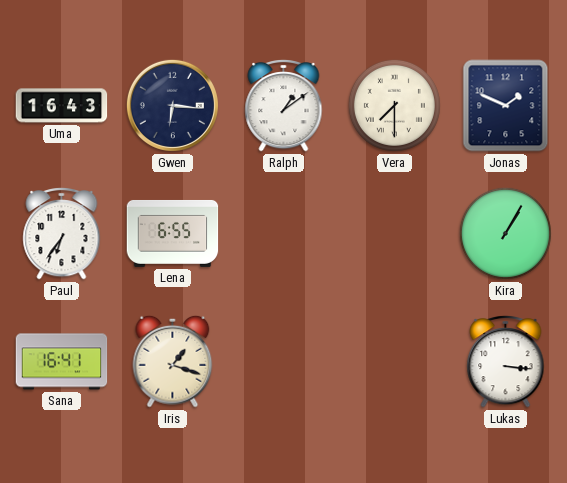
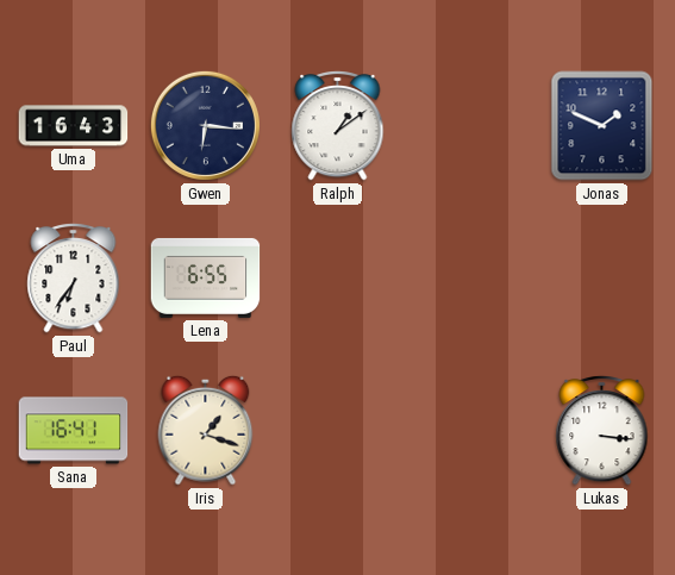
Vera: 7:30 -> none
Kira: 1:05 -> none
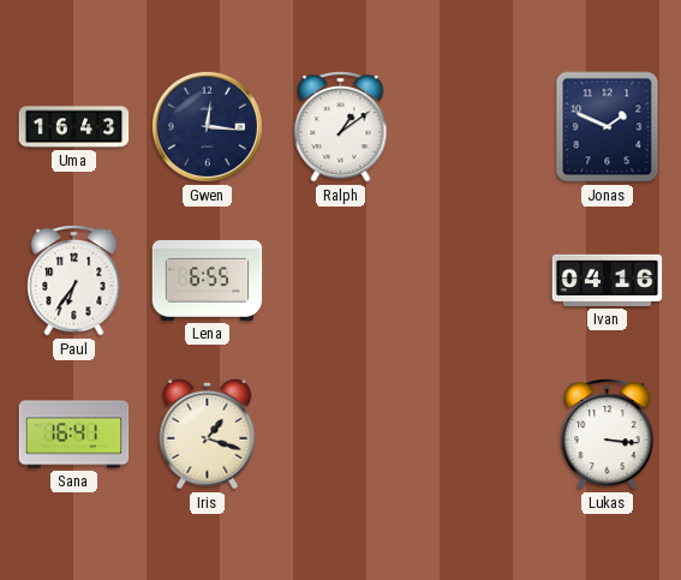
Gwen: 6:16 -> 12:16
Ivan: none -> 04:16
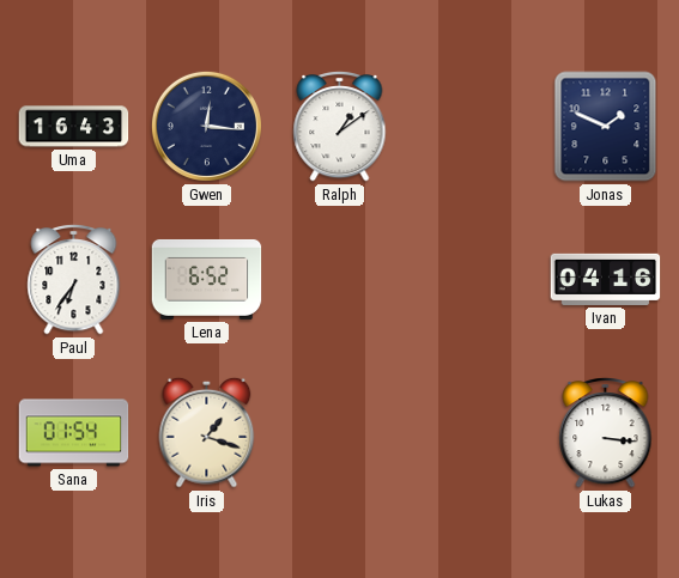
Lena: 6:55 -> 6:52
Sana: 16:41 -> 01:54
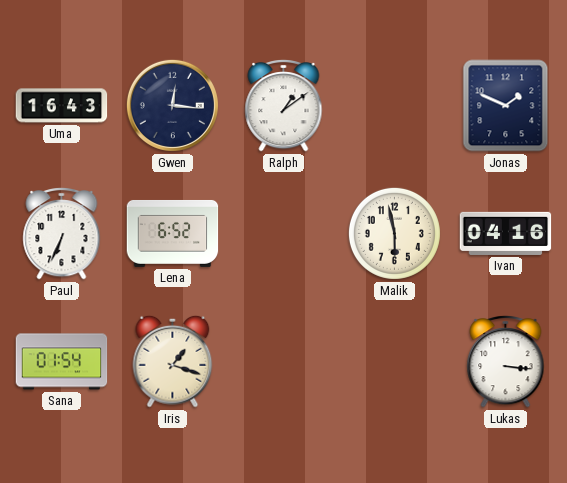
Paul: 6:36 -> 6:34
Malik: none -> 5:58
